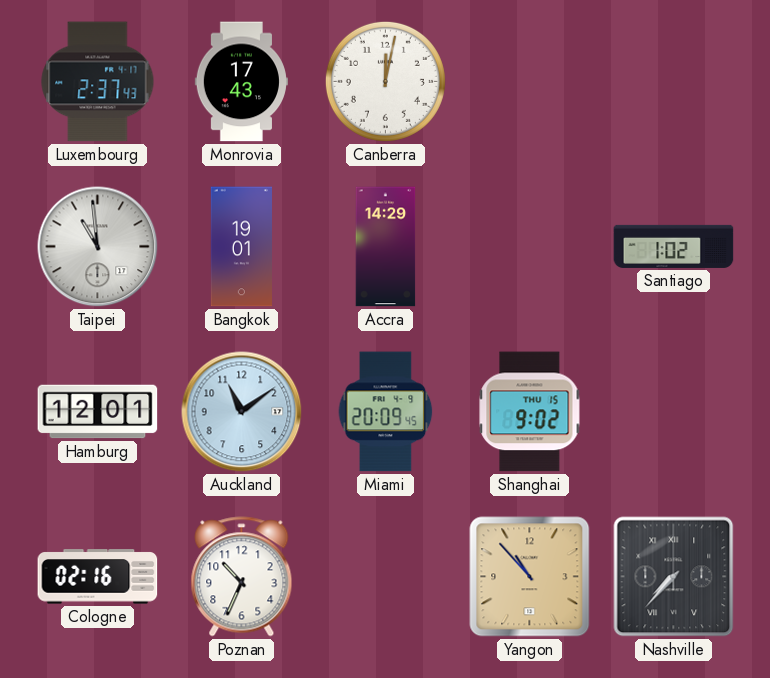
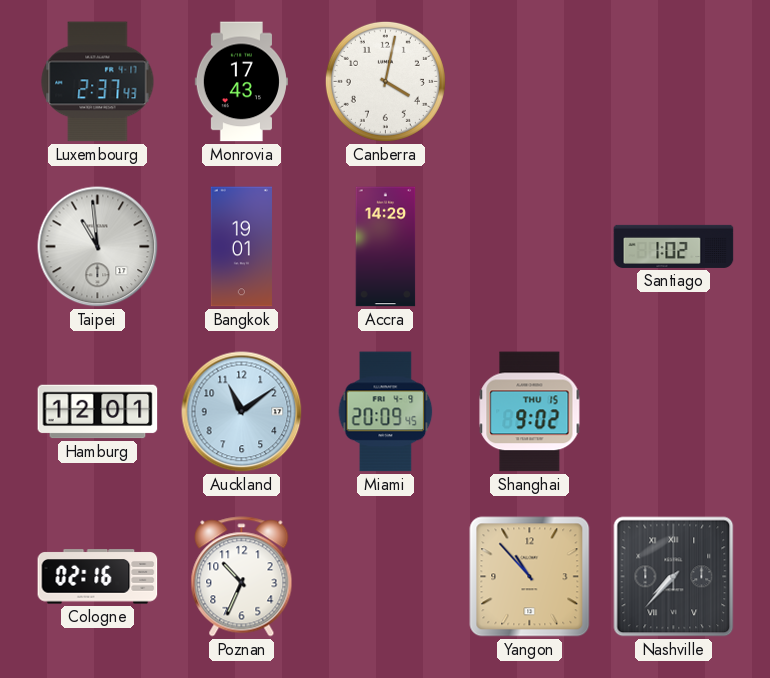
Canberra: 12:02 -> 4:02
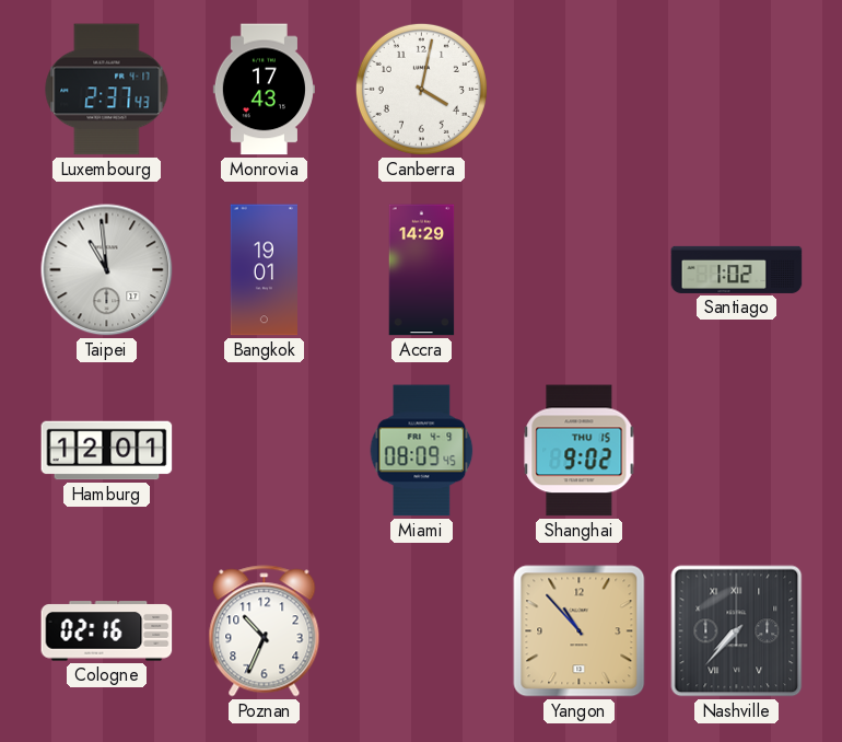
Auckland: 11:09 -> none
Miami: 20:09 -> 08:09
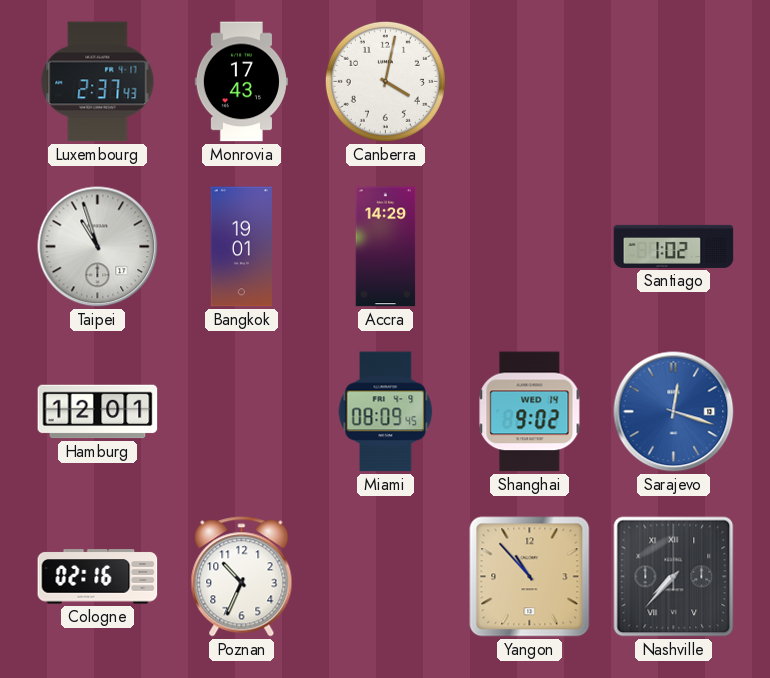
Taipei: 10:59 -> 10:57
Shanghai date: THU 15 -> WED 14
Sarajevo: none -> 12:18
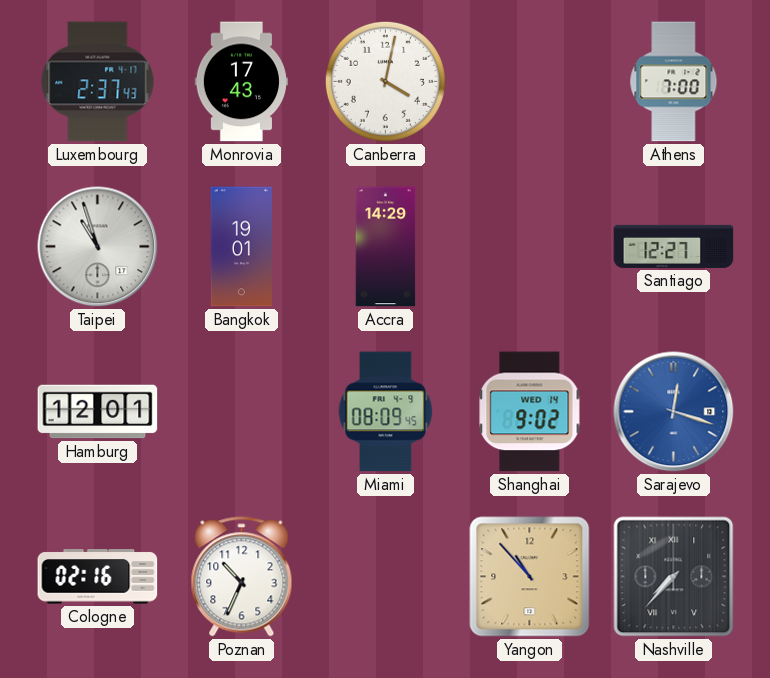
Athens: none -> 7:00
Santiago: 1:02 -> 12:27
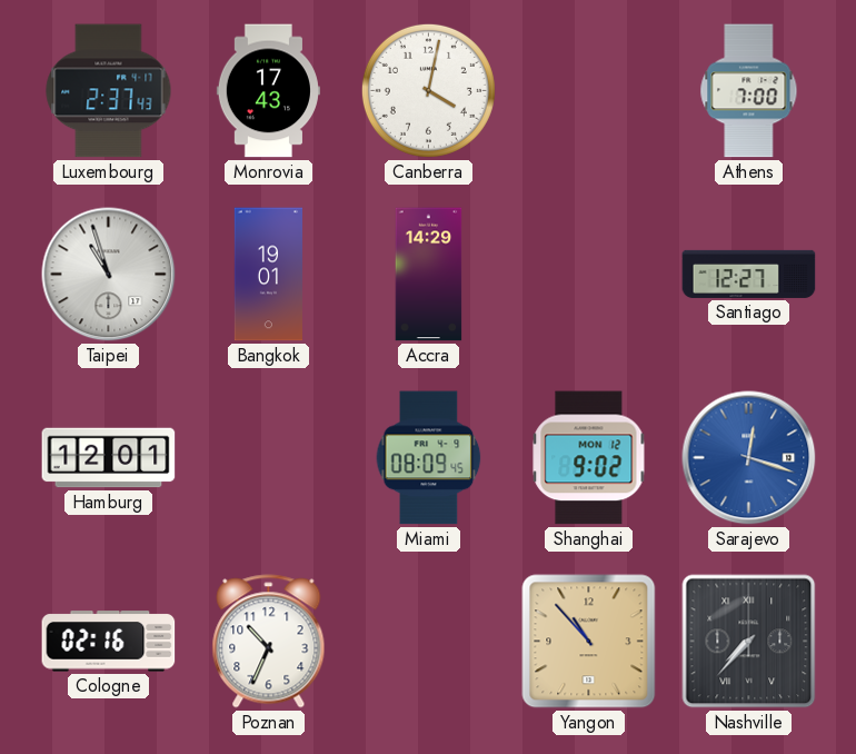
Shanghai date: WED 14 -> MON 12
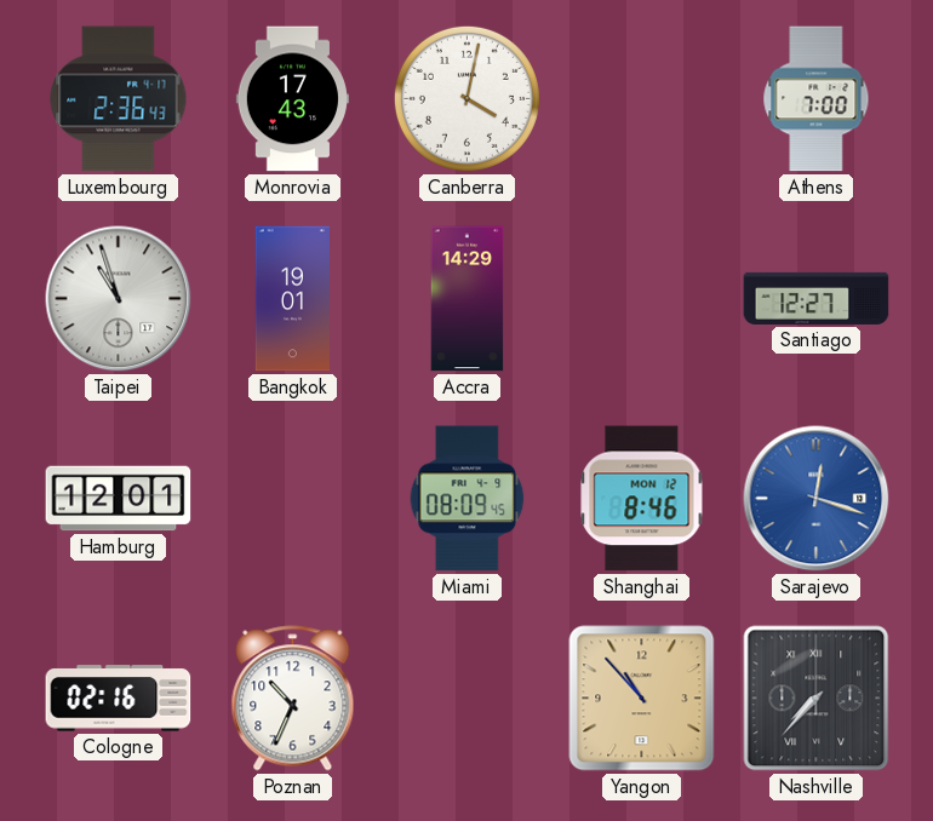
Luxembourg: 2:37 -> 2:36
Shanghai: 9:02 -> 8:46
